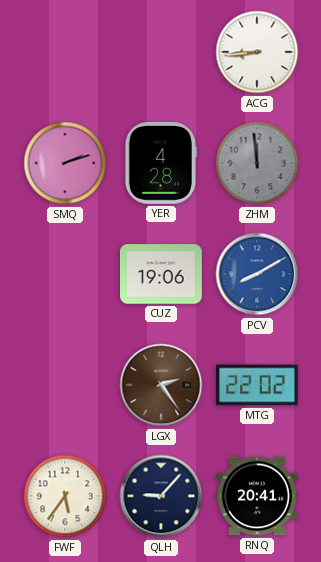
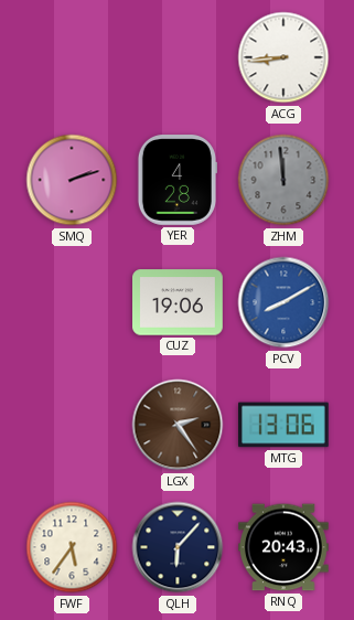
MTG: 22:02 -> 13:06
QLH: 9:07 -> 6:07
RNQ: 20:41 -> 20:43
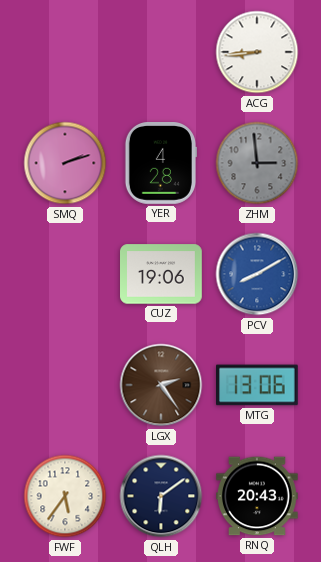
ZHM: 11:59 -> 2:59
QLH: 6:07 -> 6:09
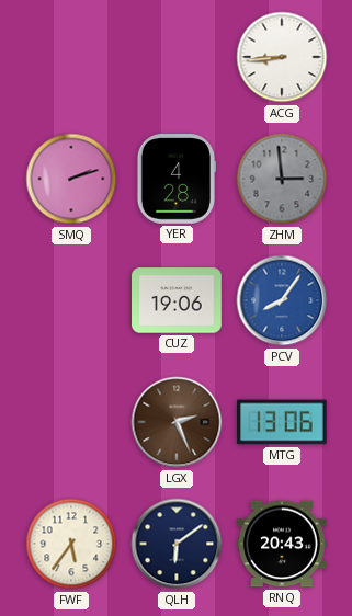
PCV: 8:10 -> 8:06
LGX: 2:24 -> 2:26
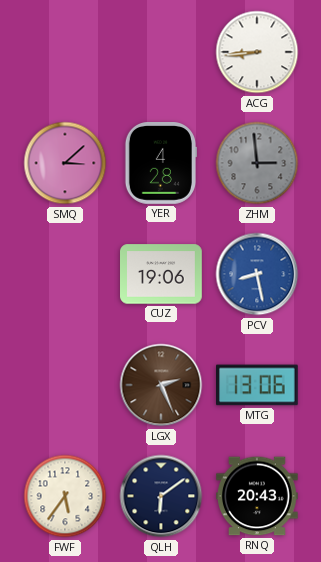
SMQ: 2:12 -> 3:08
PCV: 8:06 -> 8:28
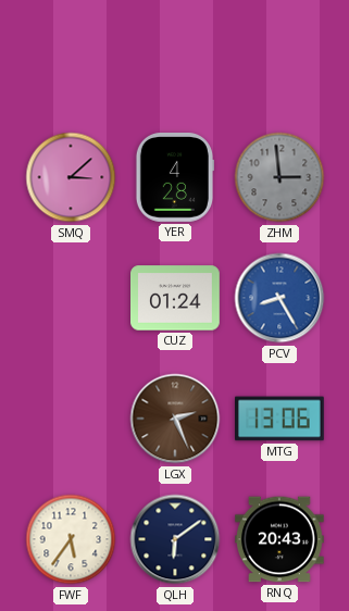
ACG: 8:44 -> none
CUZ: 19:06 -> 01:24
PCV: 8:28 -> 8:25
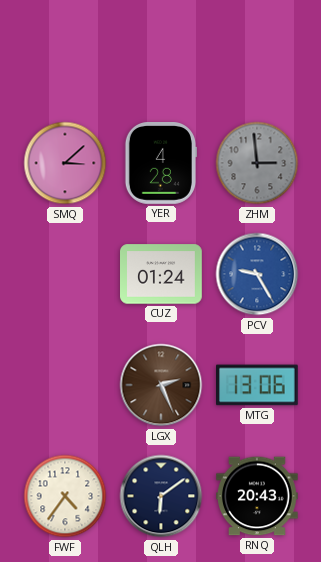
PCV: 8:25 -> 9:25
FWF: 5:36 -> 4:36
